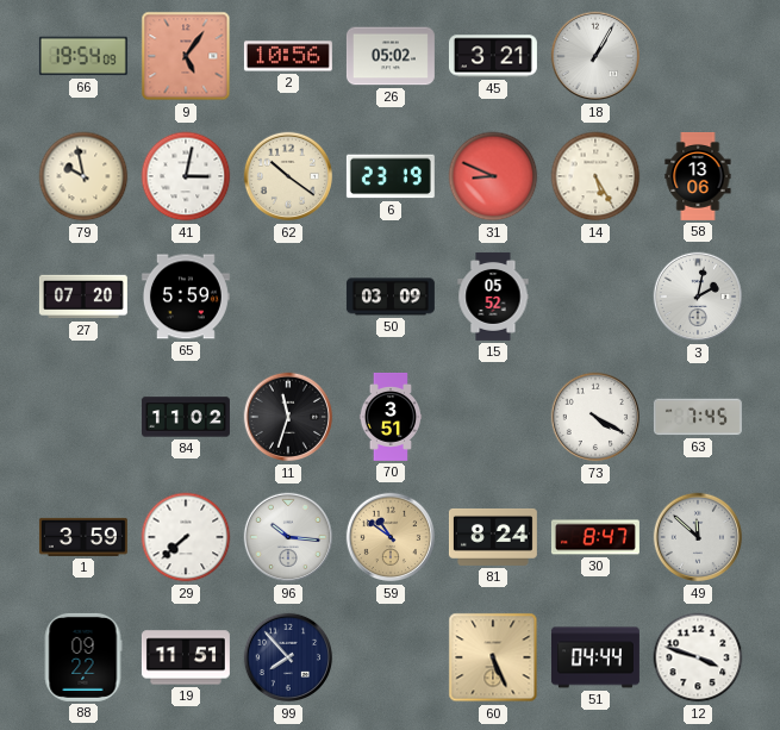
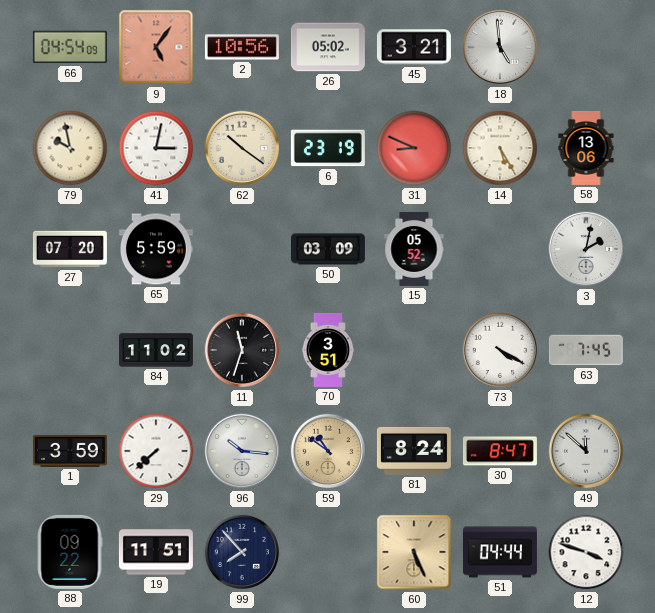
66: 19:54 -> 04:54
18: 1:05 -> 4:59
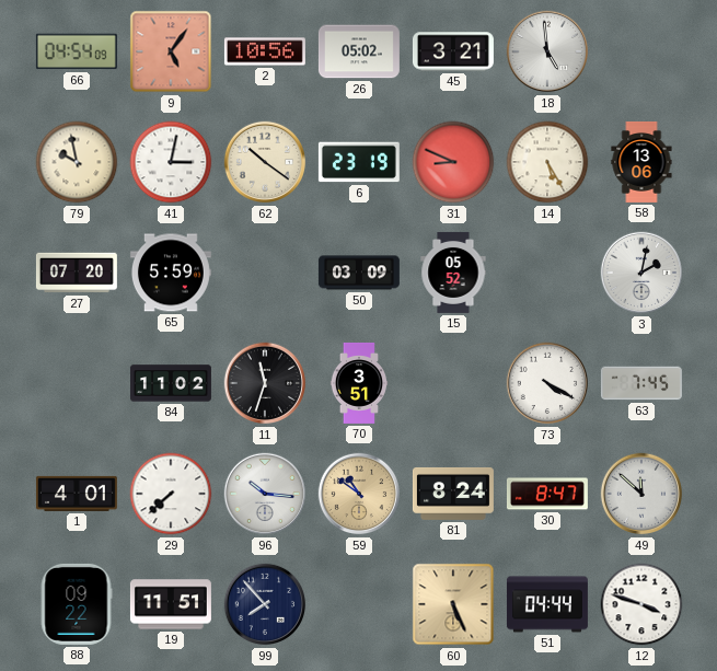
1: 3:59 -> 4:01
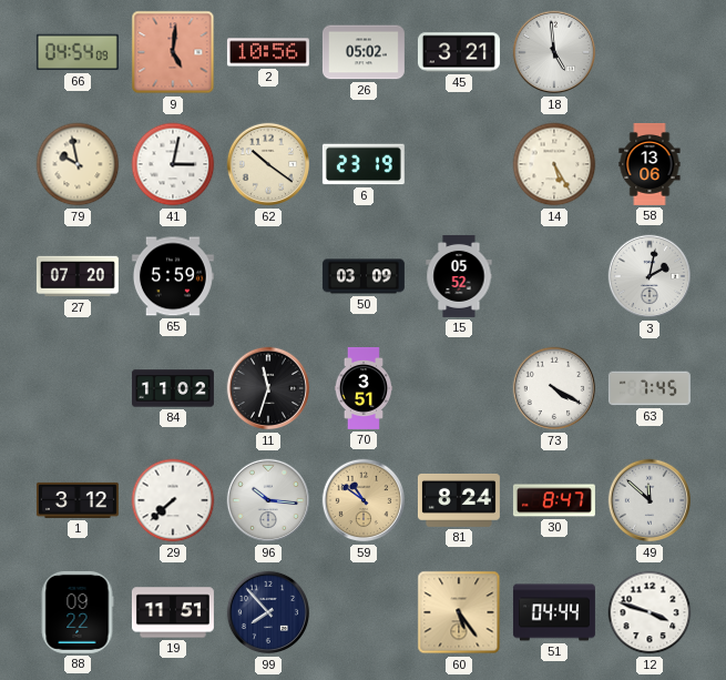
9: 5:06 -> 5:01
31: 8:49 -> none
1: 4:01 -> 3:12
60: 5:26 -> 5:24
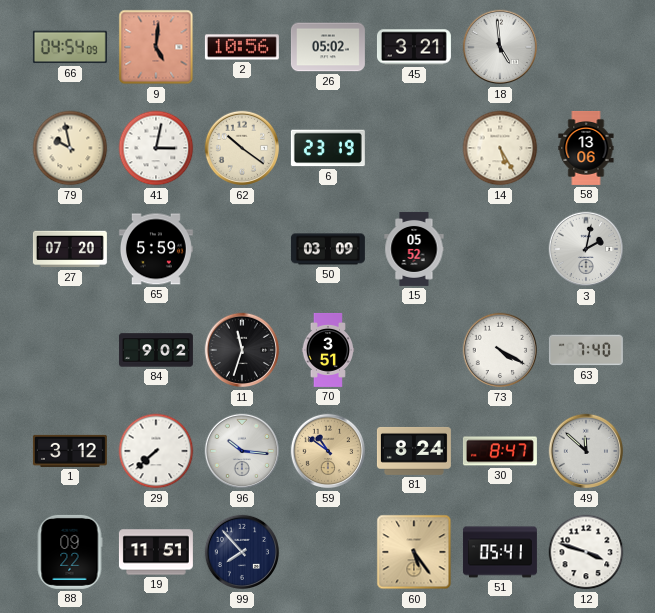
84: 11:02 -> 9:02
63: 7:45 -> 7:40
51: 04:44 -> 05:41
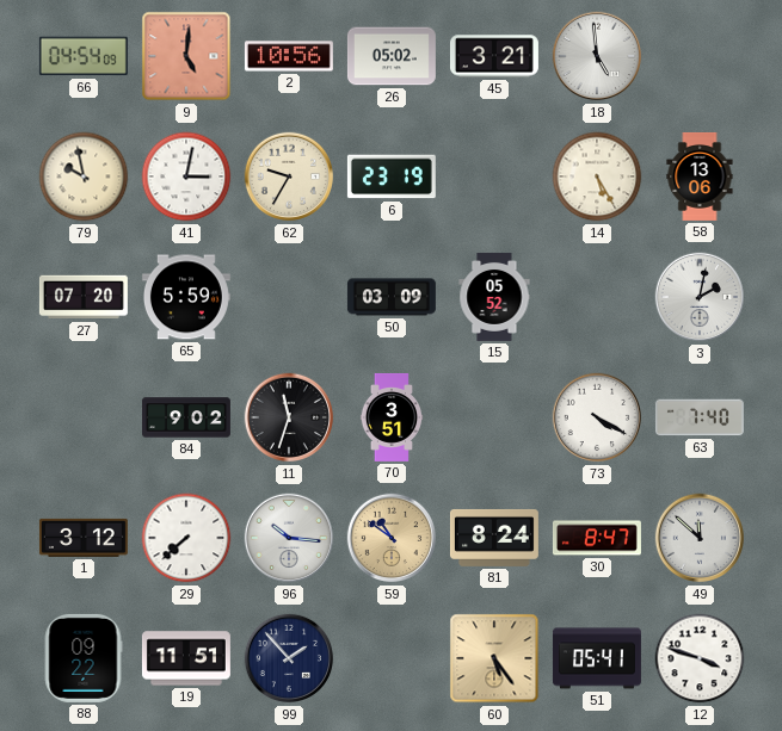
62: 10:21 -> 9:35
99: 7:53 -> 1:53
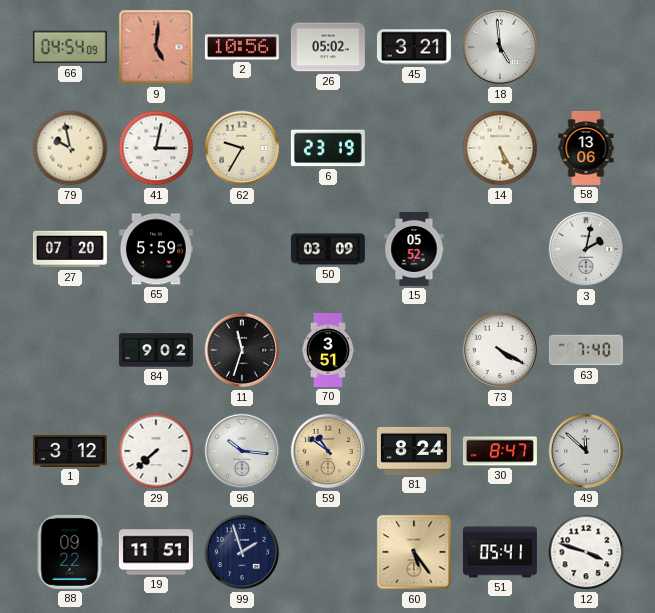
99: 1:53 -> 1:57
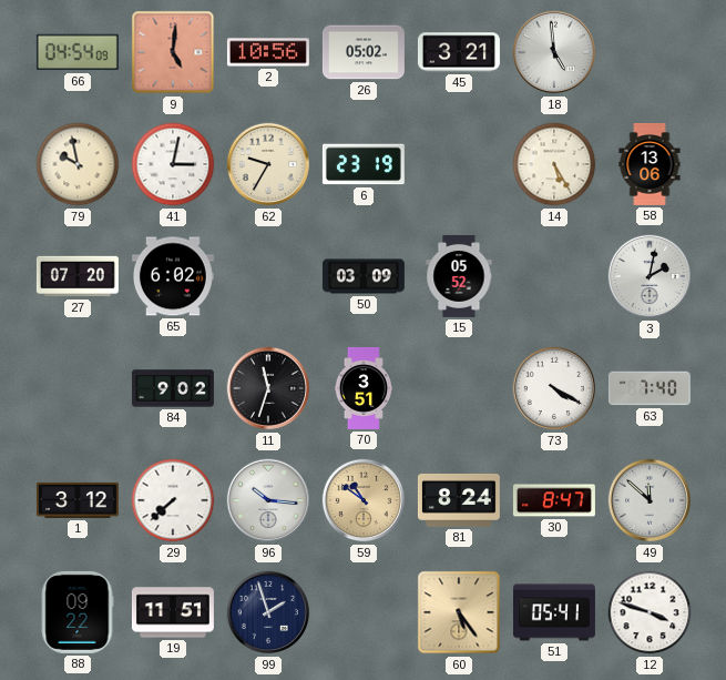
65: 5:59 -> 6:02
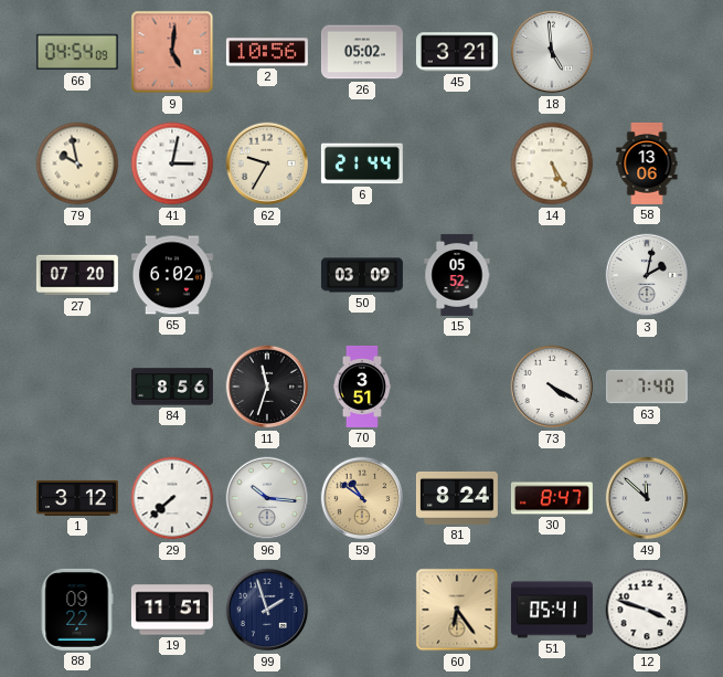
6: 23:19 -> 21:44
84: 9:02 -> 8:56
60: 5:24 -> 6:24
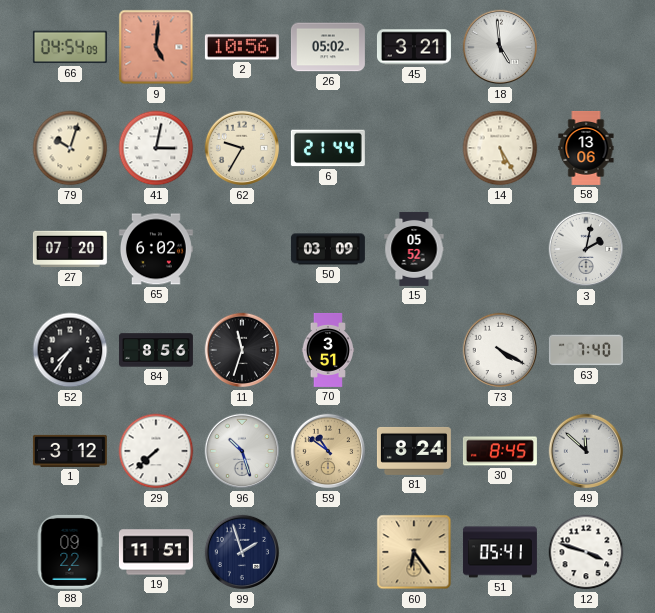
79: 9:58 -> 10:03
52: none -> 7:36
96: 10:16 -> 10:27
30: 8:47 -> 8:45
